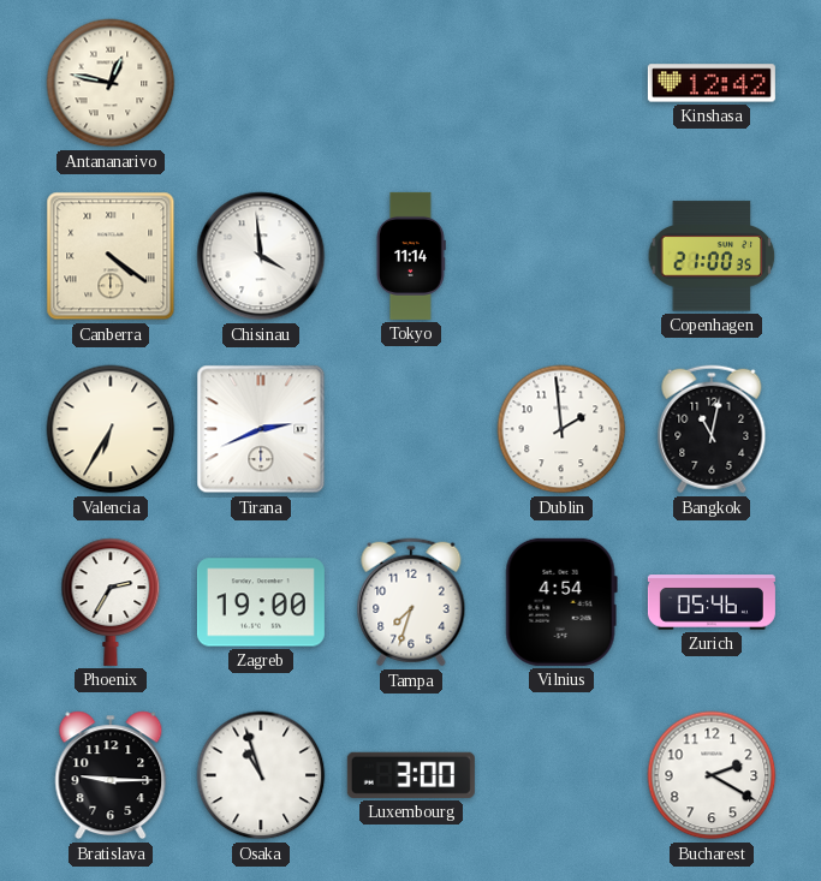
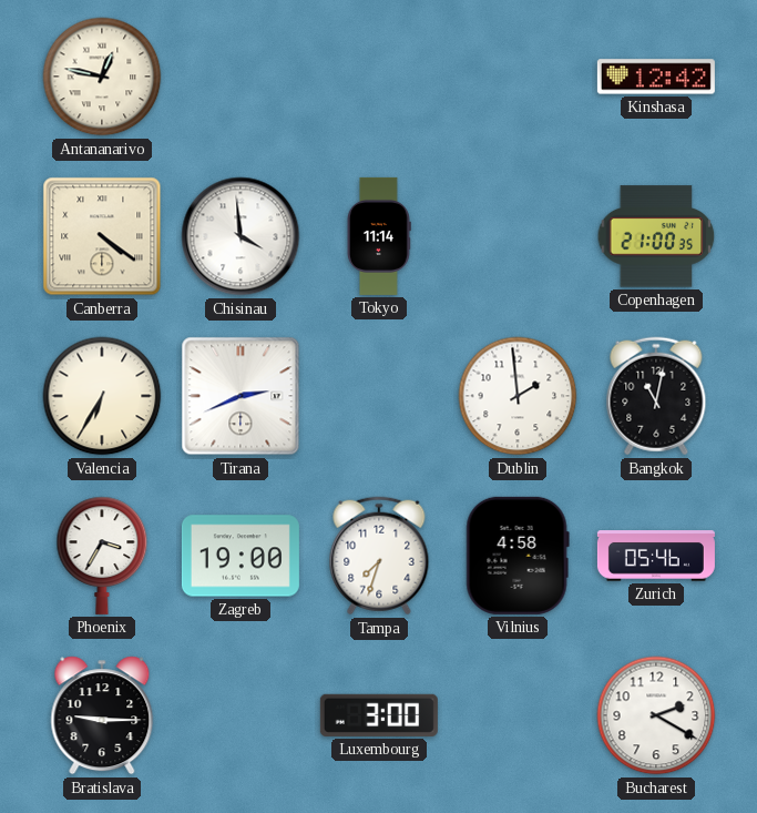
Phoenix: 2:35 -> 3:35
Vilnius: 4:54 -> 4:58
Osaka: 10:57 -> none
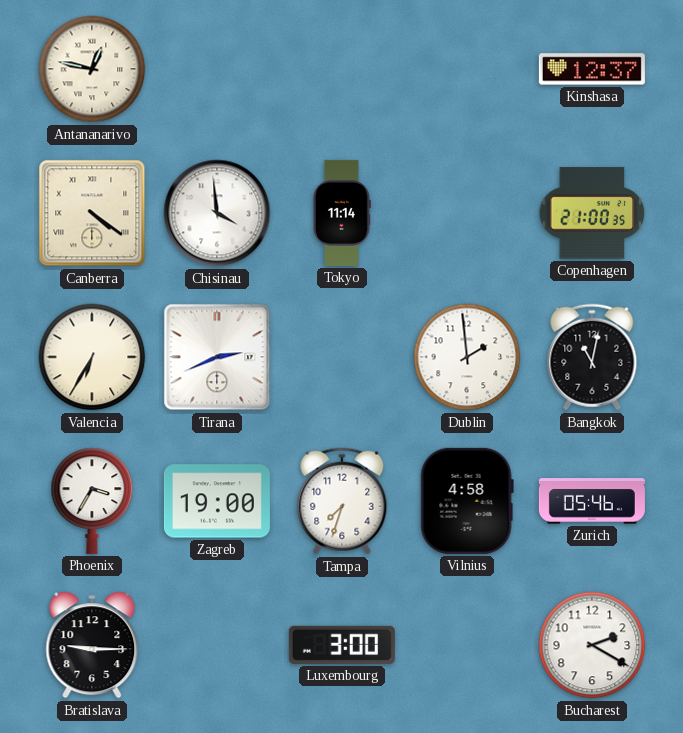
Kinshasa: 12:42 -> 12:37
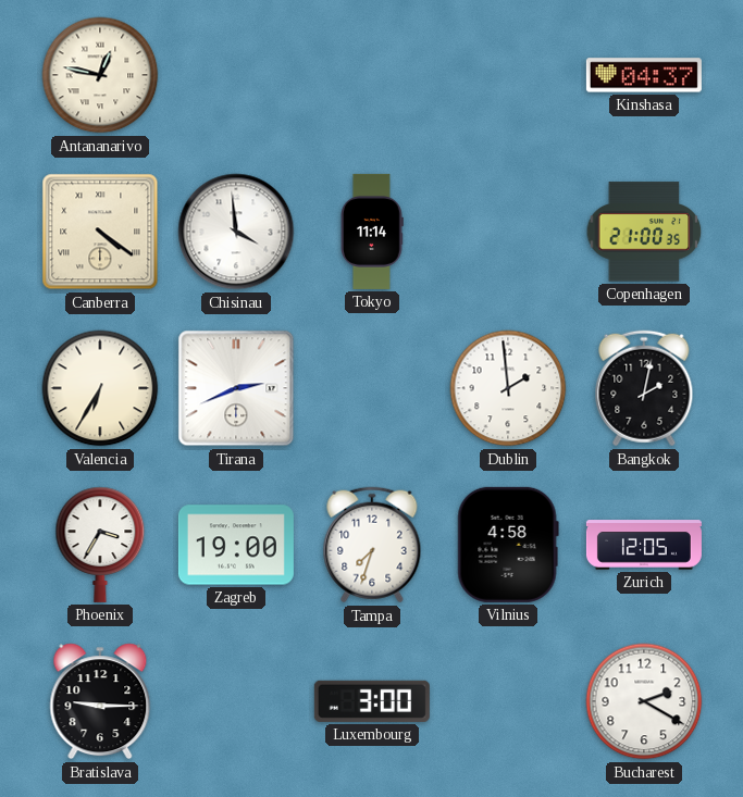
Kinshasa: 12:37 -> 04:37
Bangkok: 11:02 -> 2:02
Zurich: 05:46 -> 12:05
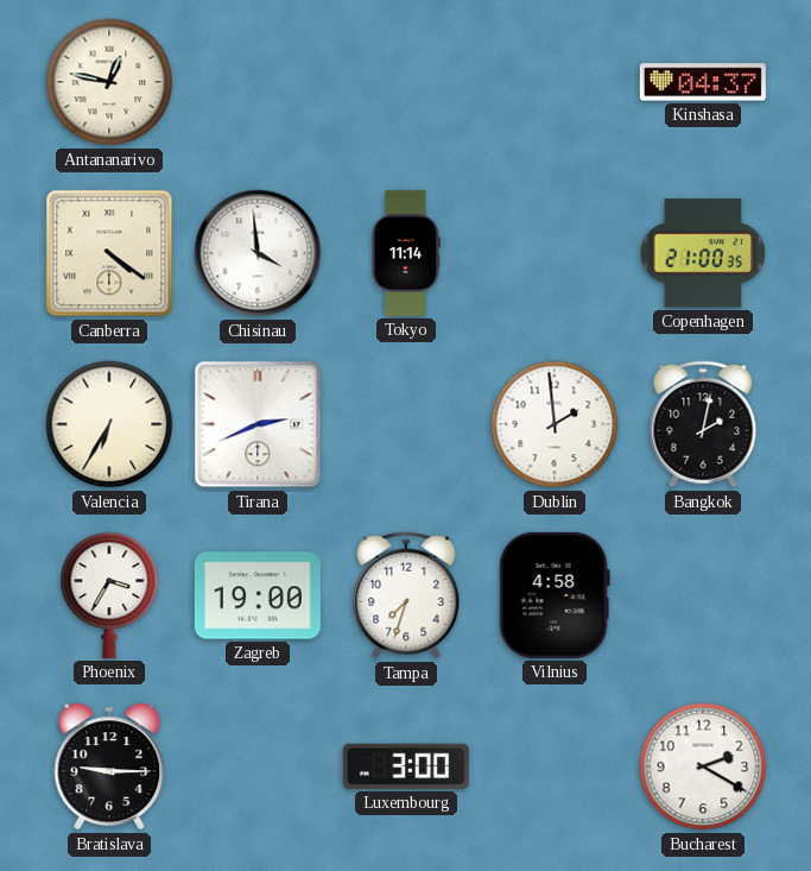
Zurich: 12:05 -> none
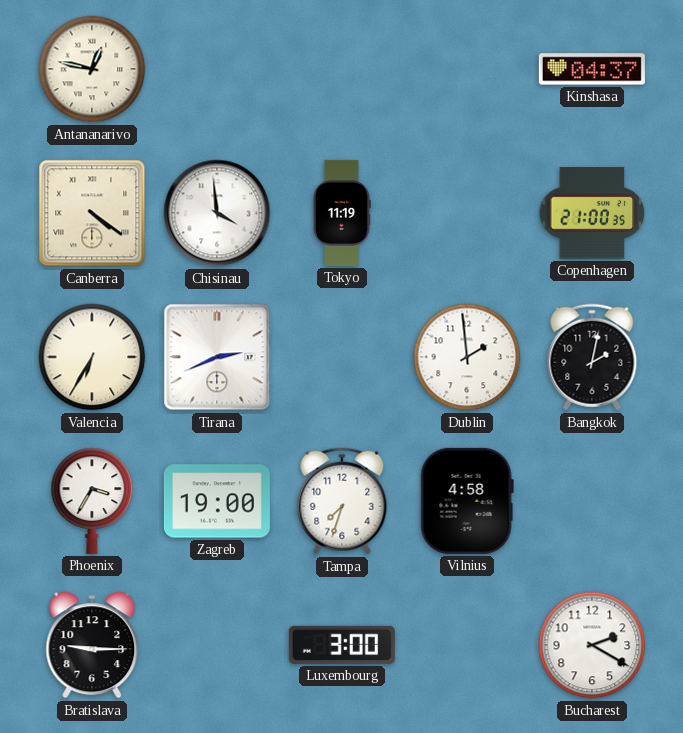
Tokyo: 11:14 -> 11:19
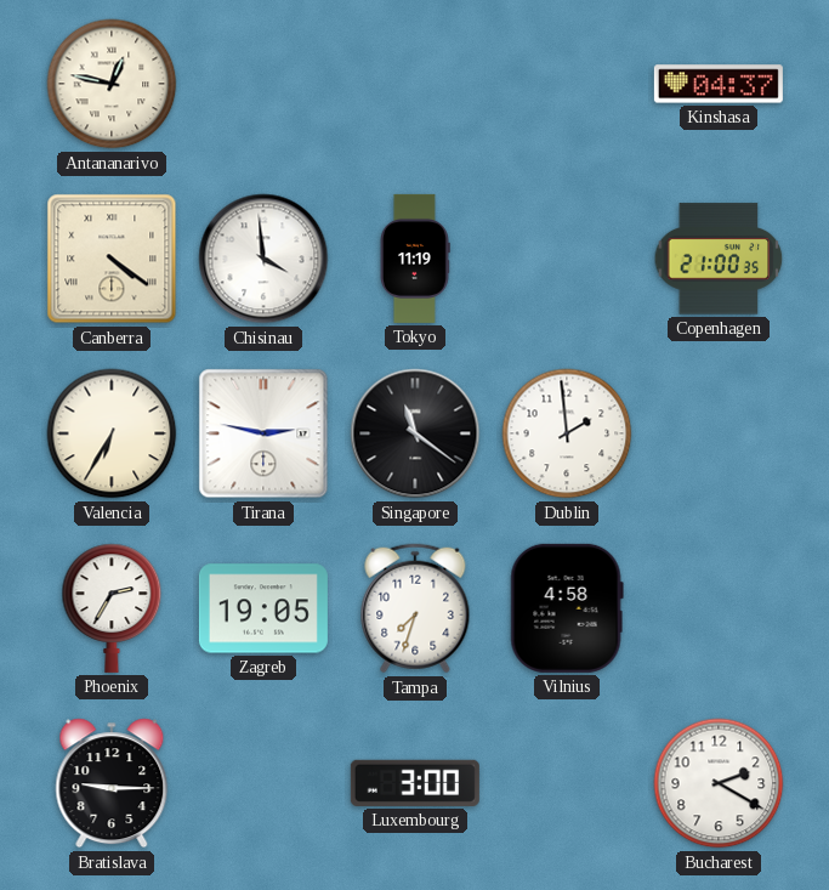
Tirana: 2:41 -> 2:47
Singapore: none -> 11:21
Bangkok: 2:02 -> none
Phoenix: 3:35 -> 2:35
Zagreb: 19:00 -> 19:05
